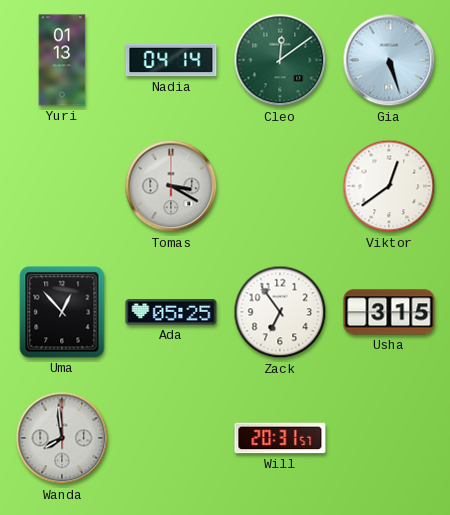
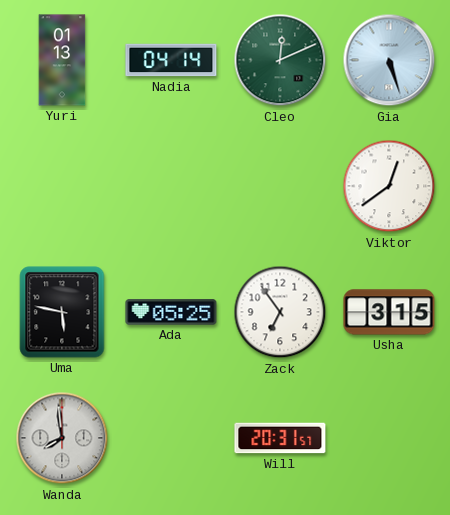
Cleo: 12:09 -> 12:11
Tomas: 3:20 -> none
Uma: 12:53 -> 5:47
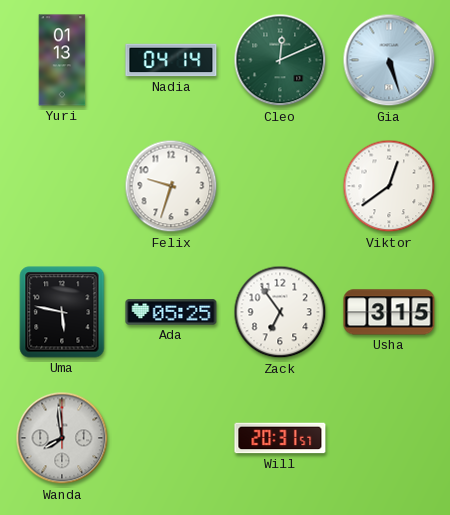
Felix: none -> 9:33
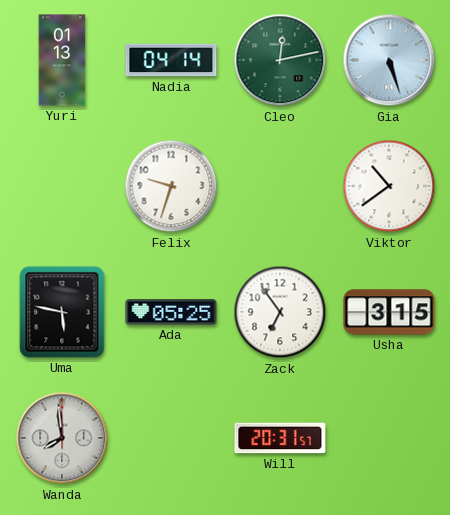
Cleo: 12:11 -> 12:13
Viktor: 12:39 -> 10:39
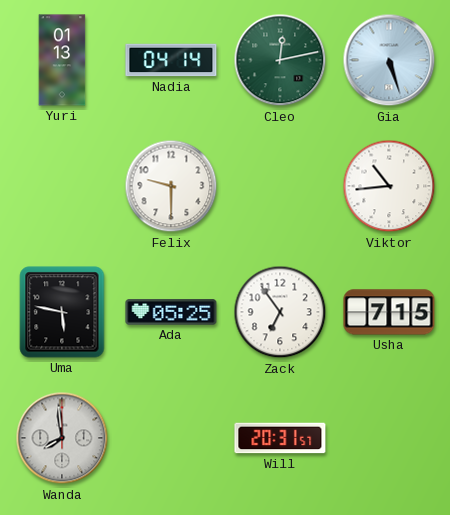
Felix: 9:33 -> 9:30
Viktor: 10:39 -> 10:44
Usha: 3:15 -> 7:15
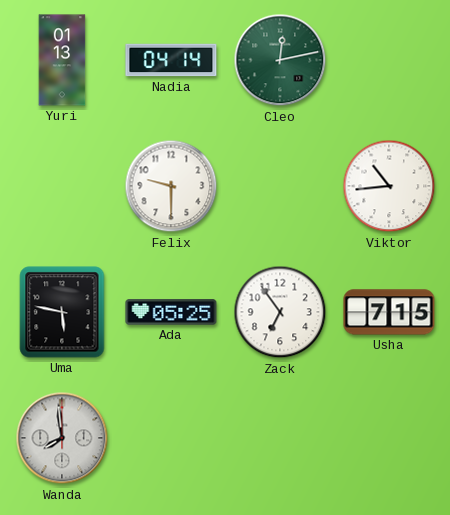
Gia: 5:27 -> none
Will: 20:31 -> none
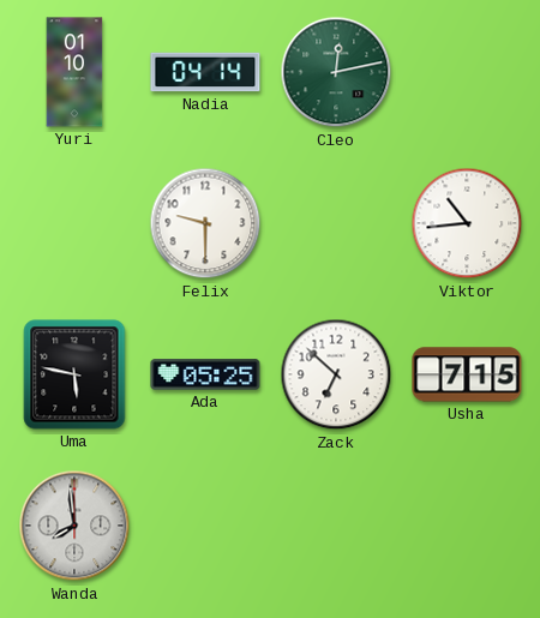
Yuri: 01:13 -> 01:10
Zack: 6:54 -> 6:52
